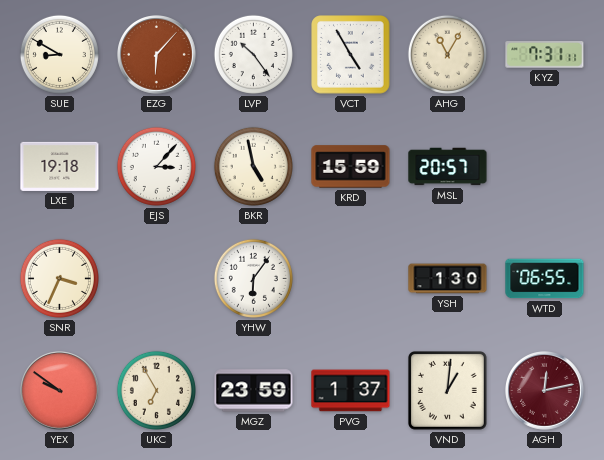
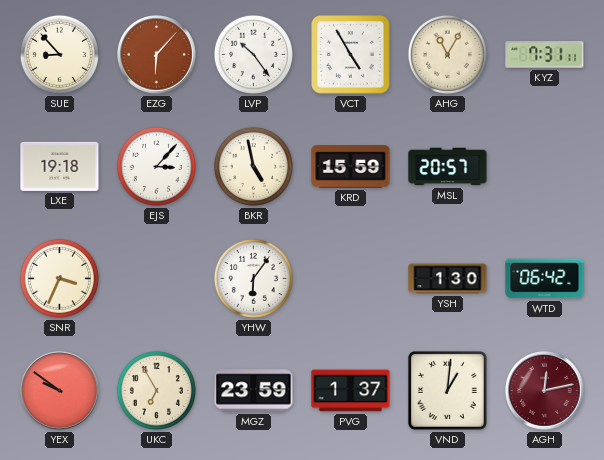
SUE: 8:50 -> 8:53
WTD: 06:55 -> 06:42
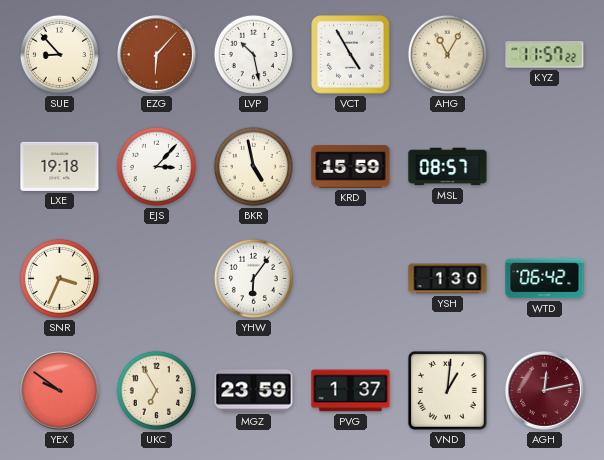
LVP: 10:24 -> 10:28
KYZ: 7:31 -> 11:57
MSL: 20:57 -> 08:57
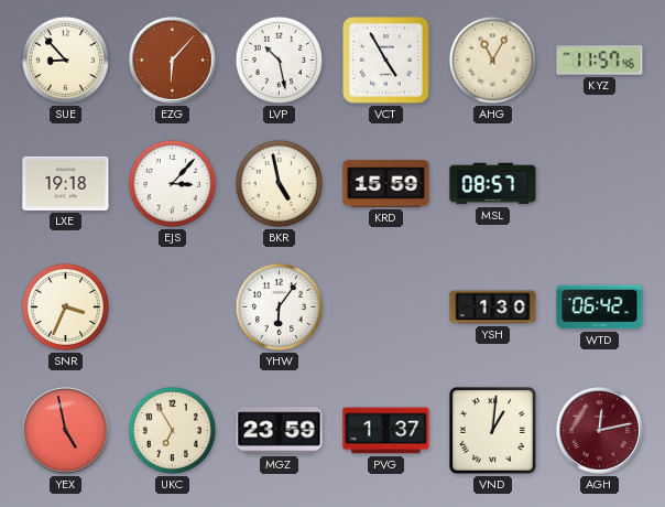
KYZ: 11:57:22 -> 11:57:46
YEX: 9:51 -> 4:58
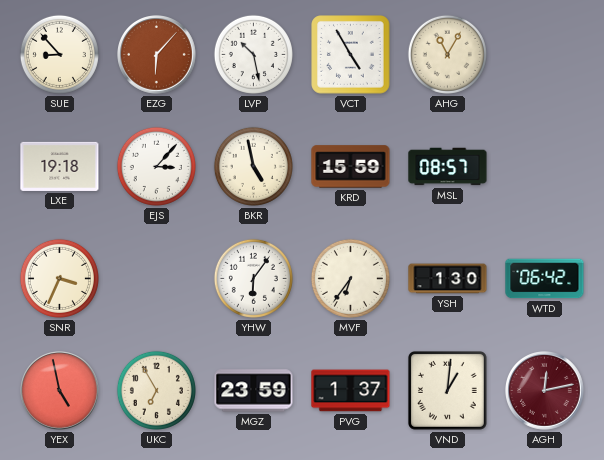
KYZ: 11:57 -> none
MVF: none -> 6:36
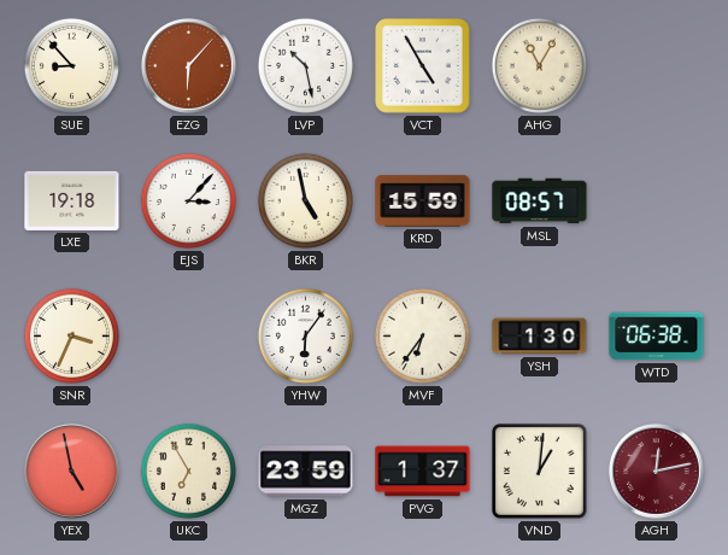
WTD: 06:42 -> 06:38
